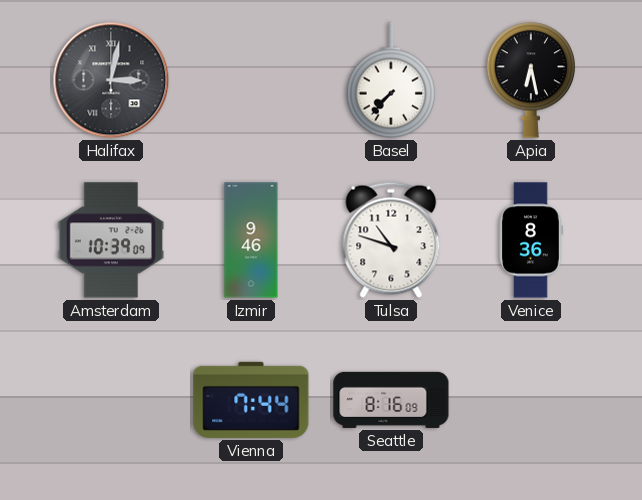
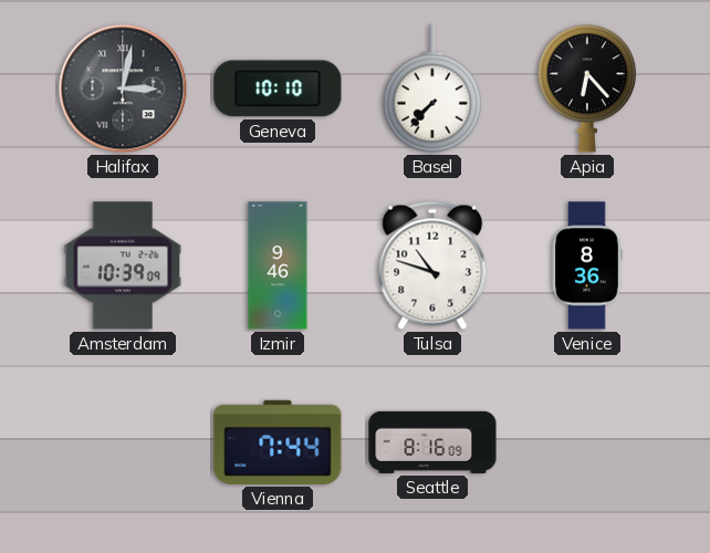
Geneva: none -> 10:10
Apia: 6:28 -> 6:23
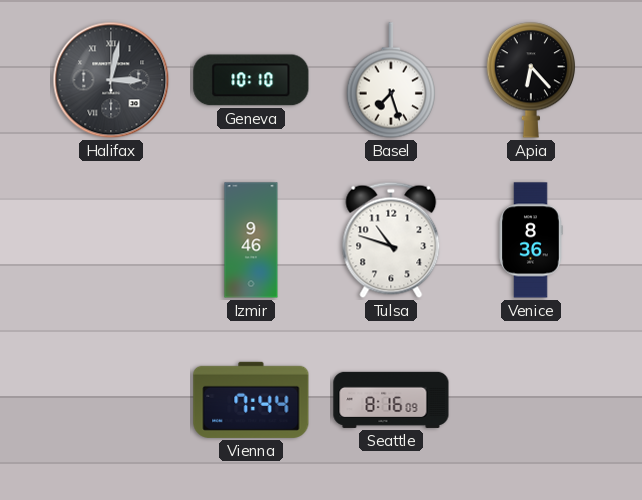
Basel: 7:37 -> 7:27
Amsterdam: 10:39 -> none
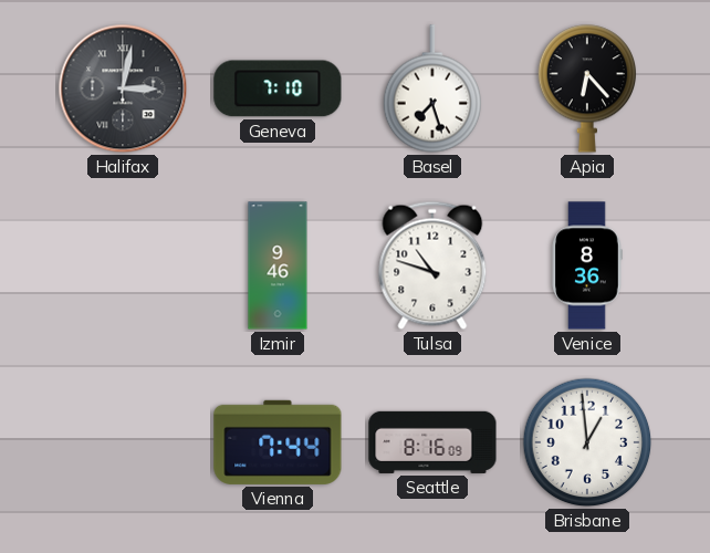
Geneva: 10:10 -> 7:10
Brisbane: none -> 12:59
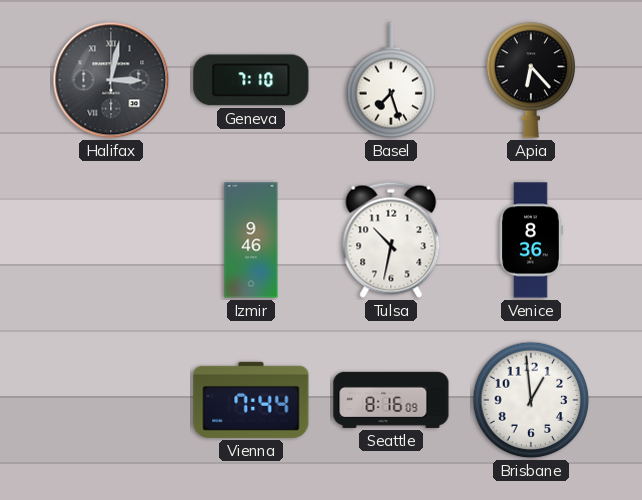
Tulsa: 10:48 -> 10:32
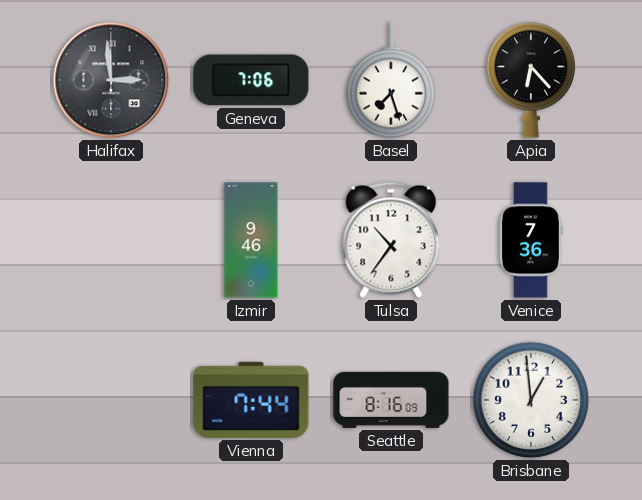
Halifax: 3:02 -> 2:59
Geneva: 7:10 -> 7:06
Tulsa: 10:32 -> 10:36
Venice: 8:36 -> 7:36
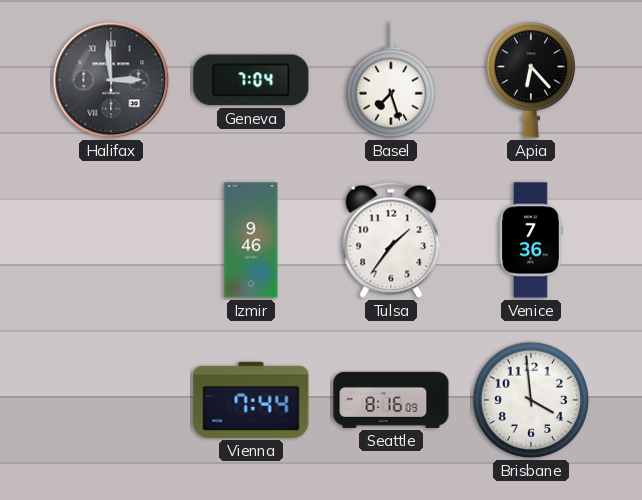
Geneva: 7:06 -> 7:04
Tulsa: 10:36 -> 1:36
Brisbane: 12:59 -> 3:59
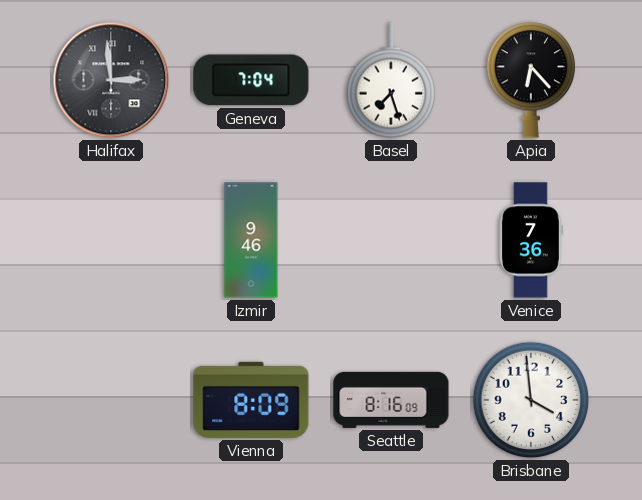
Tulsa: 1:36 -> none
Vienna: 7:44 -> 8:09
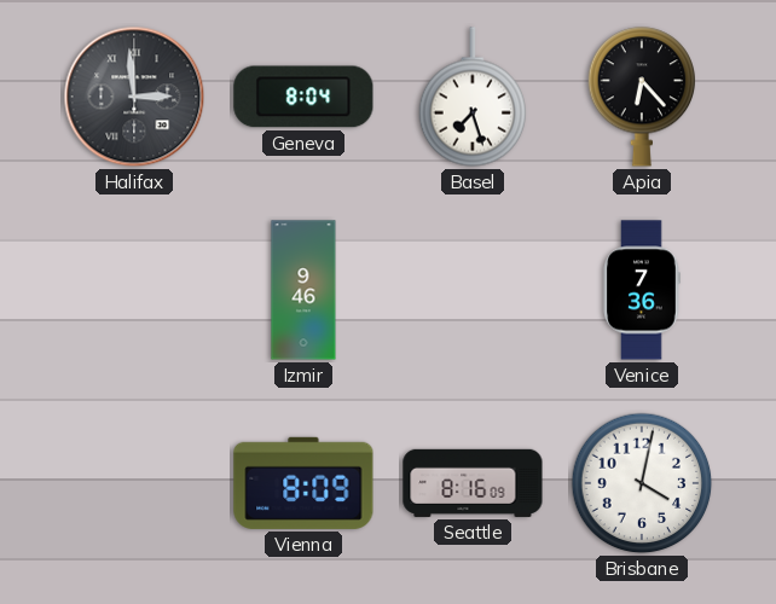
Geneva: 7:04 -> 8:04
Brisbane: 3:59 -> 4:02
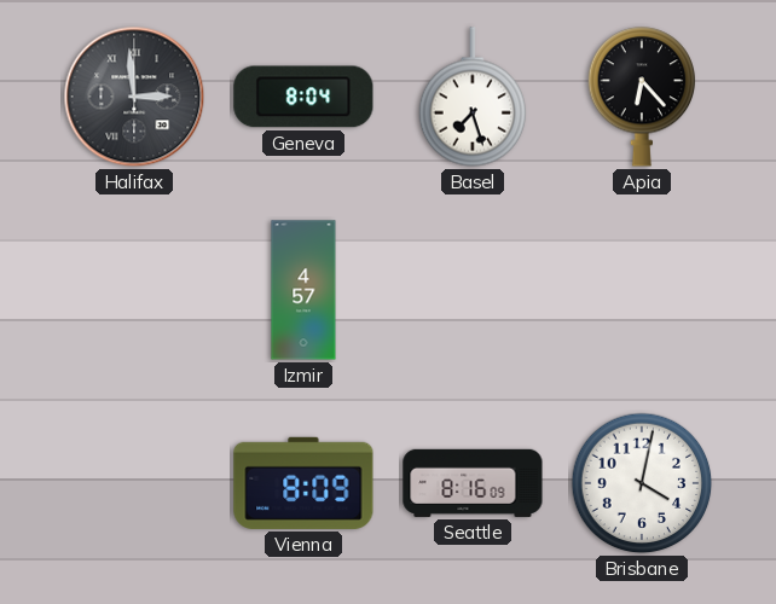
Izmir: 9:46 -> 4:57
Venice: 7:36 -> none
